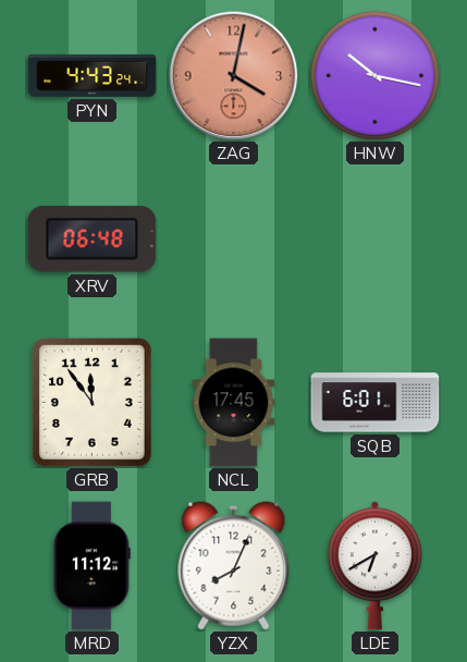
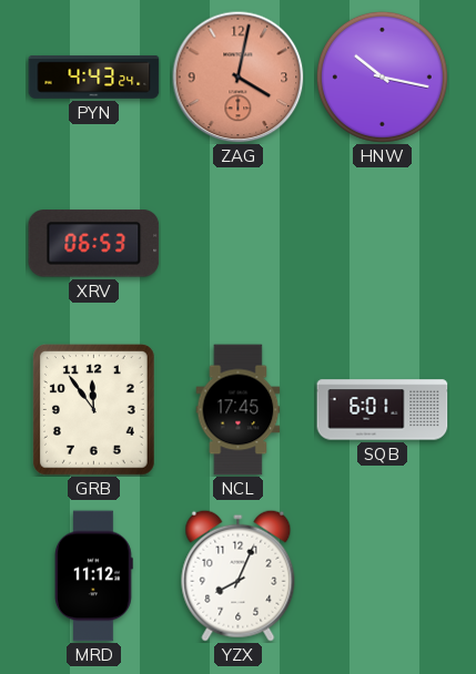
XRV: 06:48 -> 06:53
LDE: 6:40 -> none
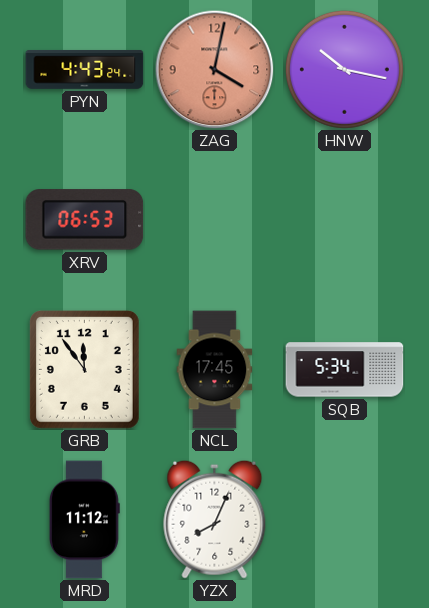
SQB: 6:01 -> 5:34
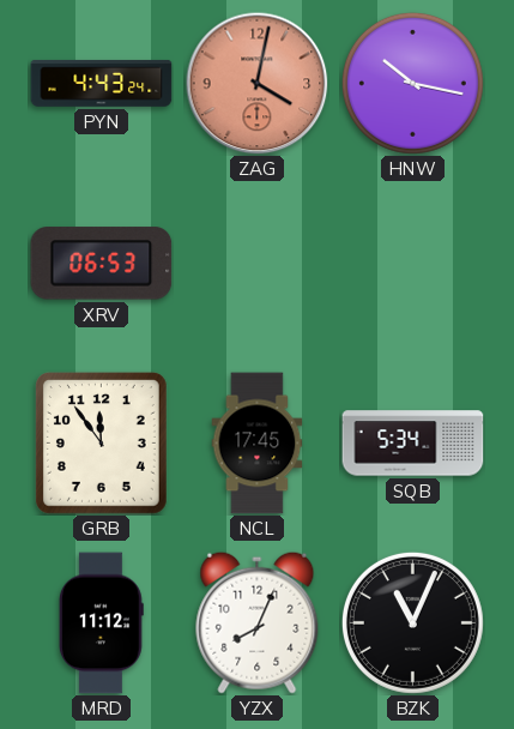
BZK: none -> 11:04
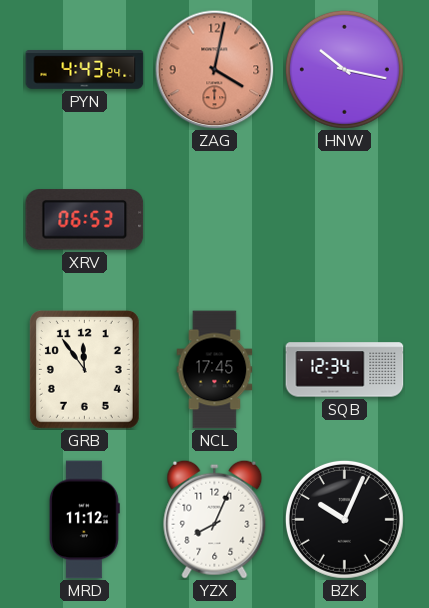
SQB: 5:34 -> 12:34
BZK: 11:04 -> 10:04
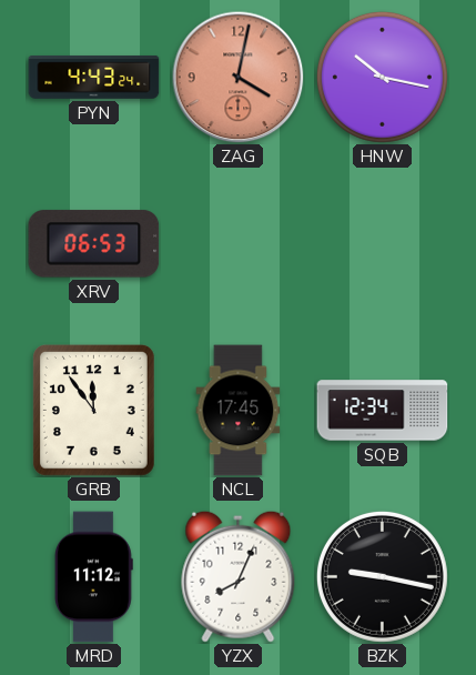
BZK: 10:04 -> 9:17
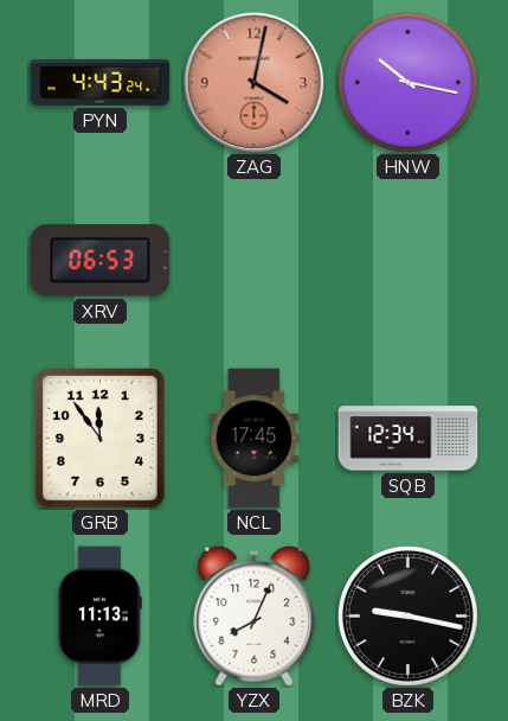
MRD: 11:12 -> 11:13
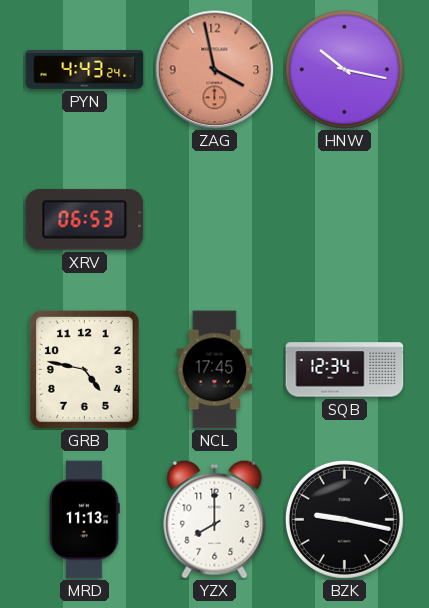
ZAG: 4:02 -> 3:58
GRB: 11:54 -> 4:47
YZX: 8:04 -> 8:00
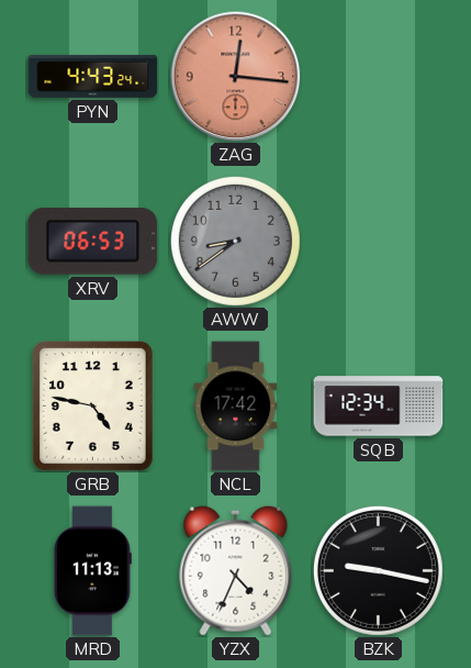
ZAG: 3:58 -> 12:16
HNW: 10:17 -> none
AWW: none -> 8:39
NCL: 17:45 -> 17:42
YZX: 8:00 -> 4:34
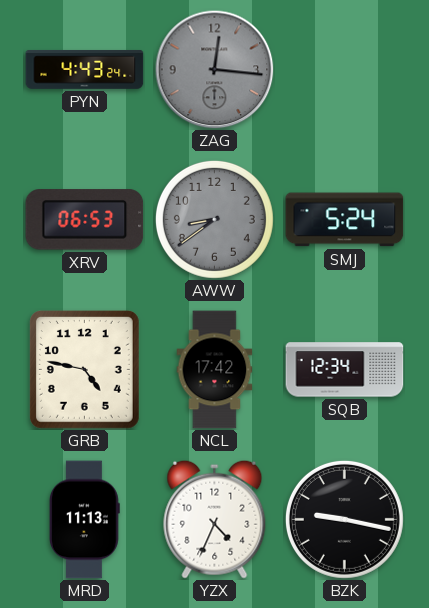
ZAG dial: salmon -> grey
SMJ: none -> 5:24
